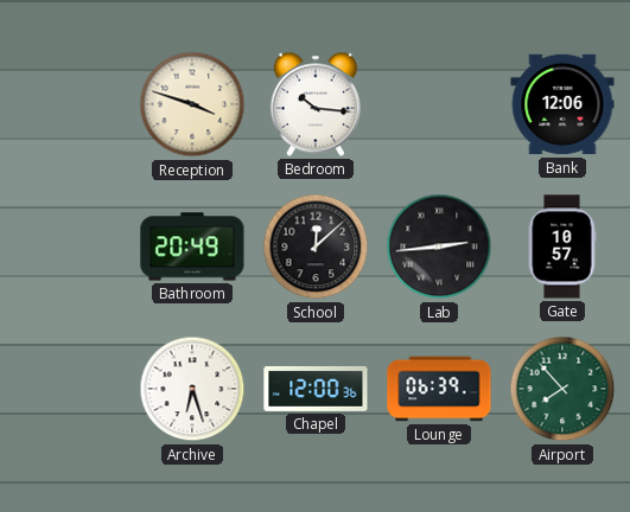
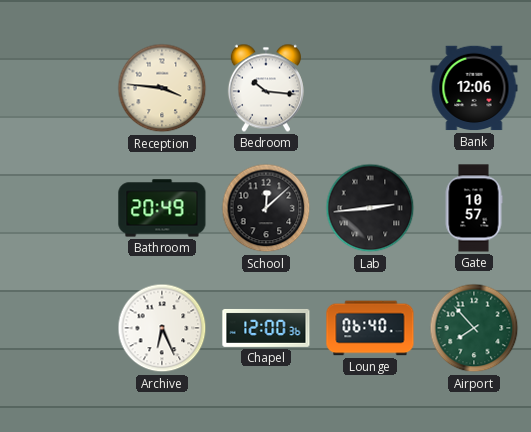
Reception: 3:48 -> 3:46
Archive: 6:27 -> 6:26
Lounge: 06:39 -> 06:40
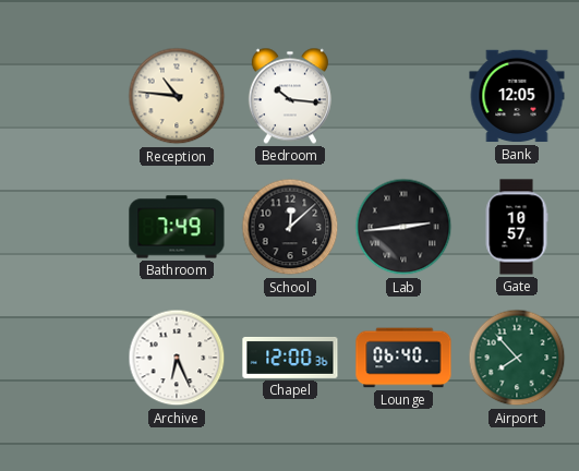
Reception: 3:46 -> 10:46
Bank: 12:06 -> 12:05
Bathroom: 20:49 -> 7:49
